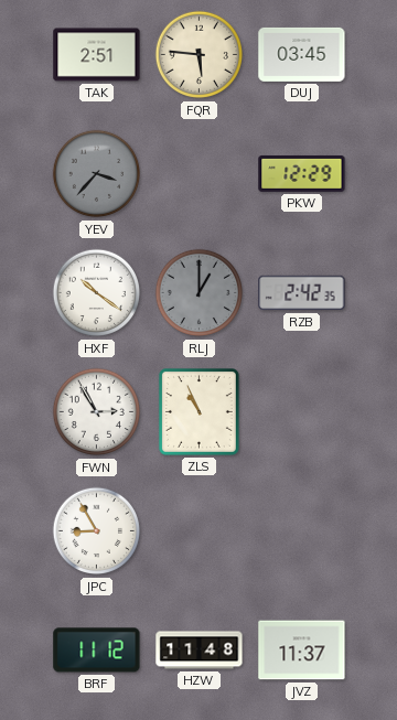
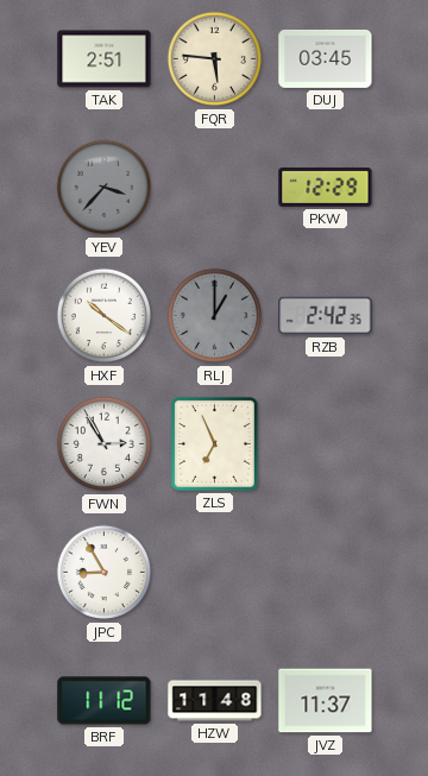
ZLS: 10:56 -> 6:56
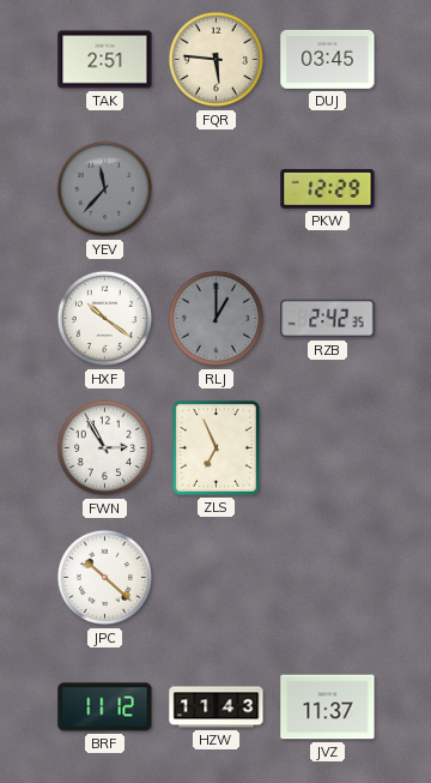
YEV: 3:37 -> 11:37
JPC: 8:55 -> 10:22
HZW: 11:48 -> 11:43
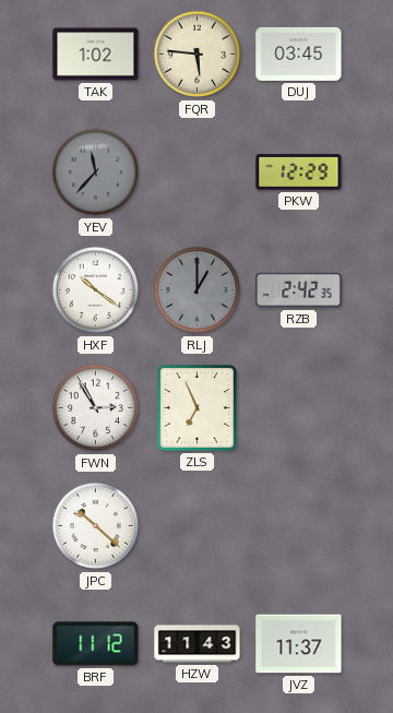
TAK: 2:51 -> 1:02
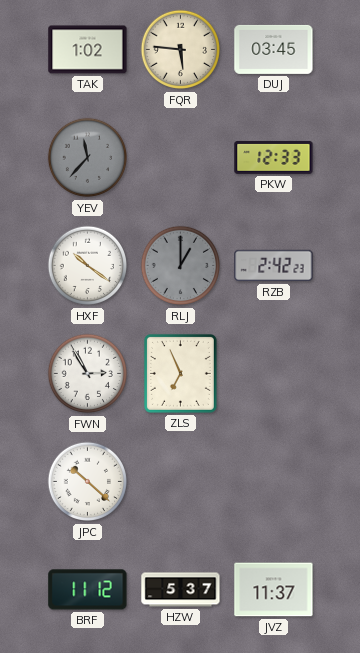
PKW: 12:29 -> 12:33
RZB: 2:42:35 -> 2:42:23
HZW: 11:43 -> 5:37
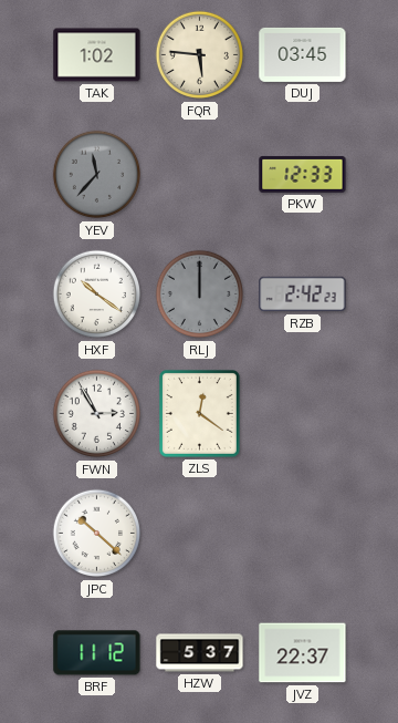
RLJ: 1:00 -> 12:00
ZLS: 6:56 -> 12:21
JVZ: 11:37 -> 22:37
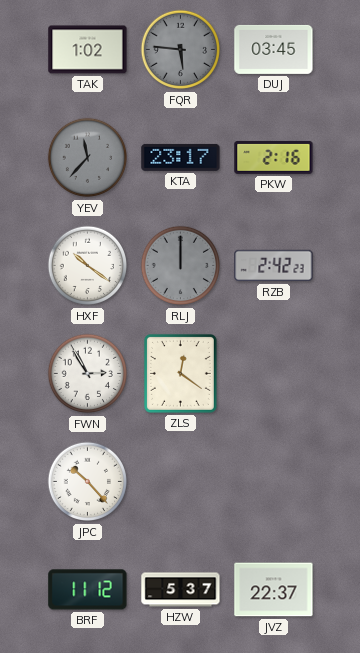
FQR dial: cream -> grey
KTA: none -> 23:17
PKW: 12:33 -> 2:16
JPC: 10:22 -> 10:23
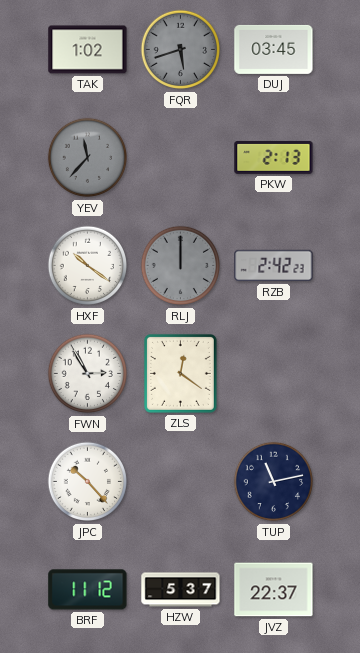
FQR: 5:46 -> 5:42
KTA: 23:17 -> none
PKW: 2:16 -> 2:13
TUP: none -> 11:13
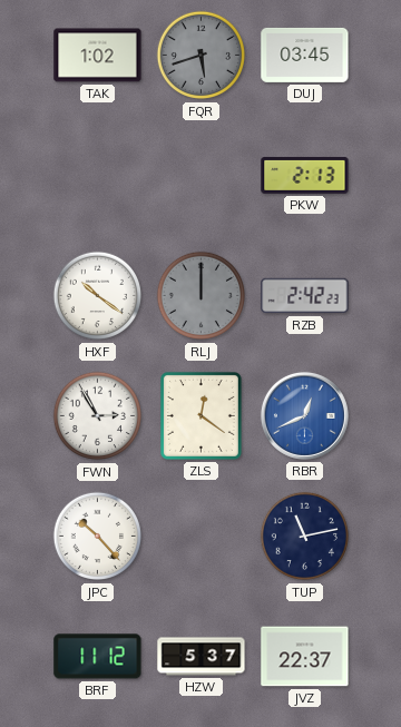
YEV: 11:37 -> none
RBR: none -> 12:41
